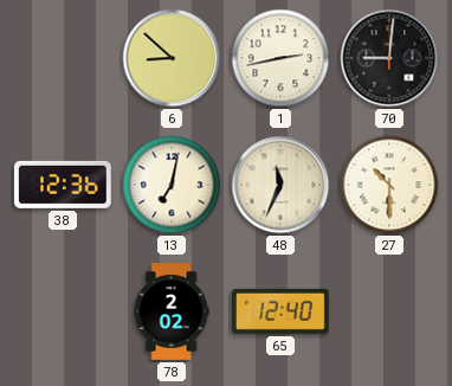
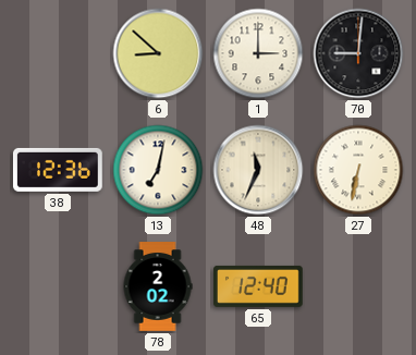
1: 2:43 -> 3:00
27: 10:30 -> 6:32
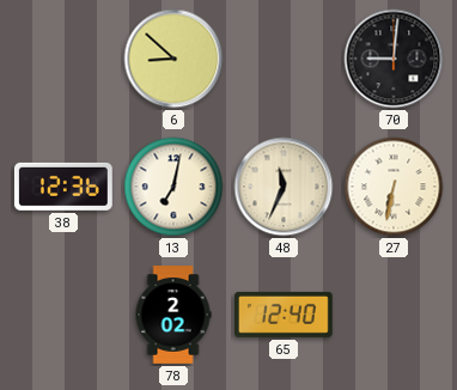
1: 3:00 -> none
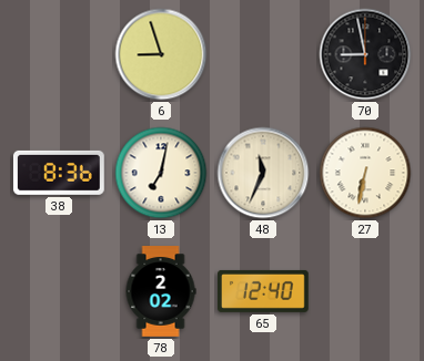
6: 8:52 -> 8:57
70: 9:01 -> 8:58
38: 12:36 -> 8:36
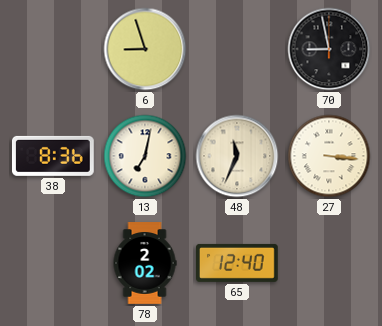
27: 6:32 -> 3:16
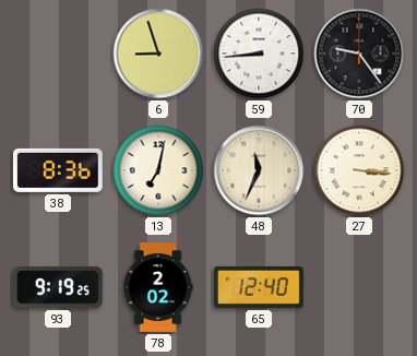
59: none -> 8:44
70: 8:58 -> 9:24
93: none -> 9:19
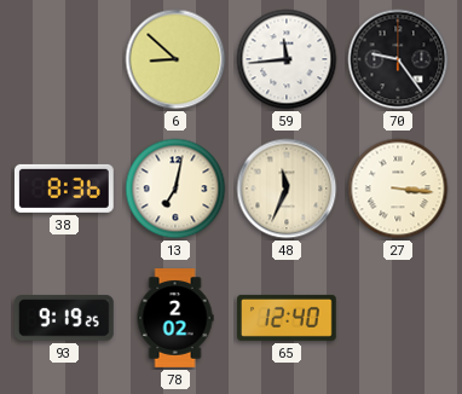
6: 8:57 -> 8:52
59: 8:44 -> 11:44
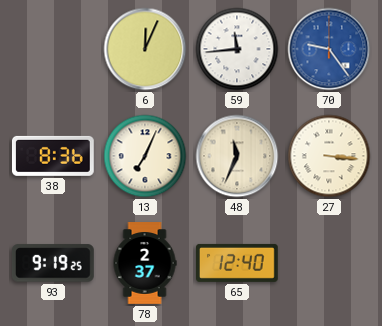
6: 8:52 -> 12:04
70 dial: black -> blue
13: 7:02 -> 7:04
78: 2:02 -> 2:37
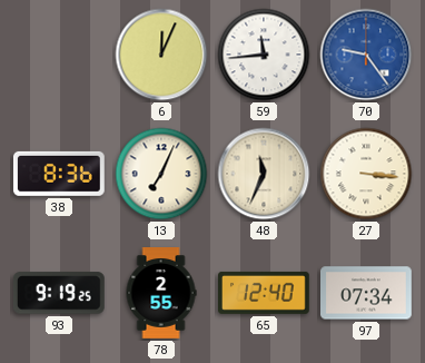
78: 2:37 -> 2:55
97: none -> 07:34
